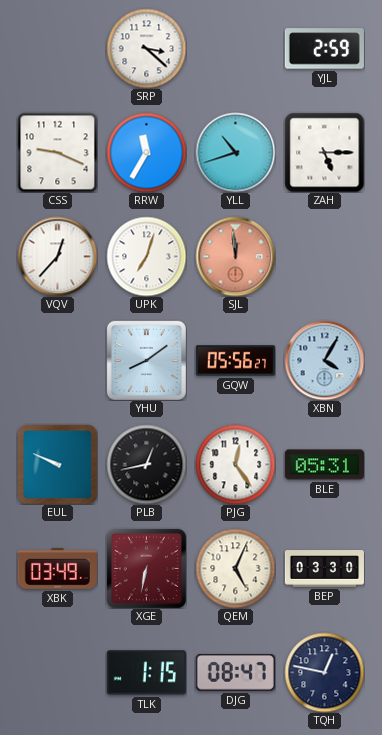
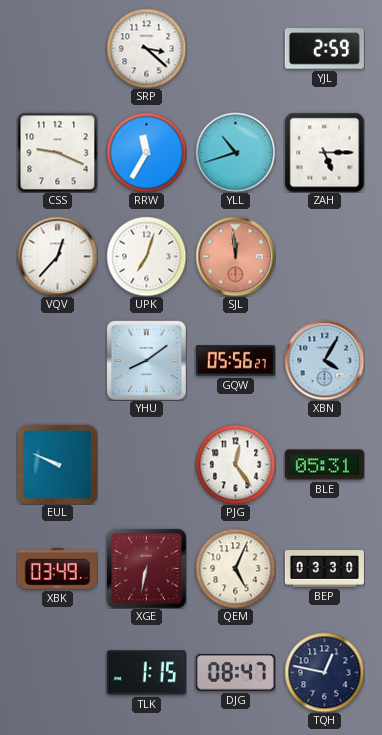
PLB: 12:43 -> none
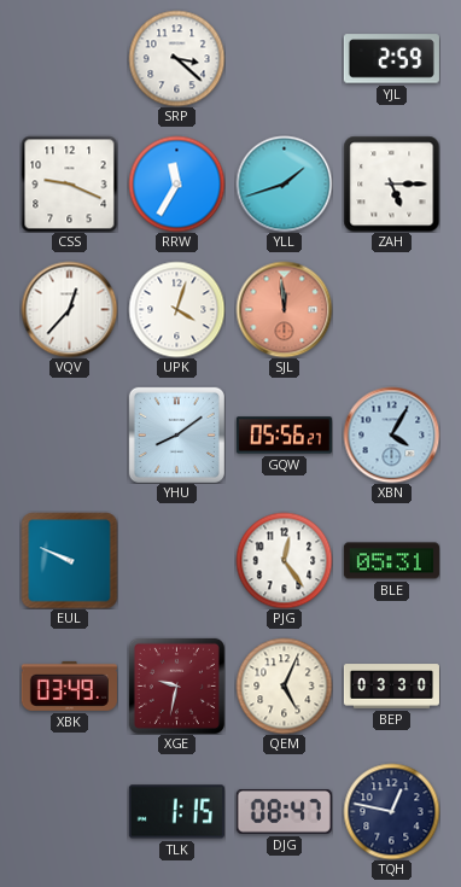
YLL: 10:42 -> 1:42
UPK: 7:03 -> 4:03
XGE: 6:32 -> 9:32
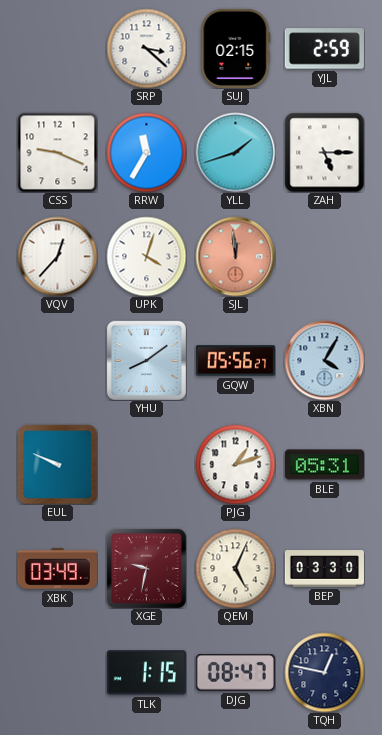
SUJ: none -> 02:15
PJG: 12:24 -> 1:12
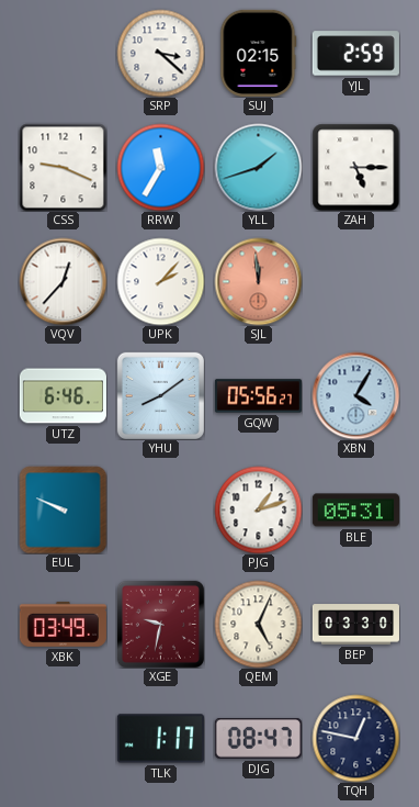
UPK: 4:03 -> 2:07
UTZ: none -> 6:46
TLK: 1:15 -> 1:17
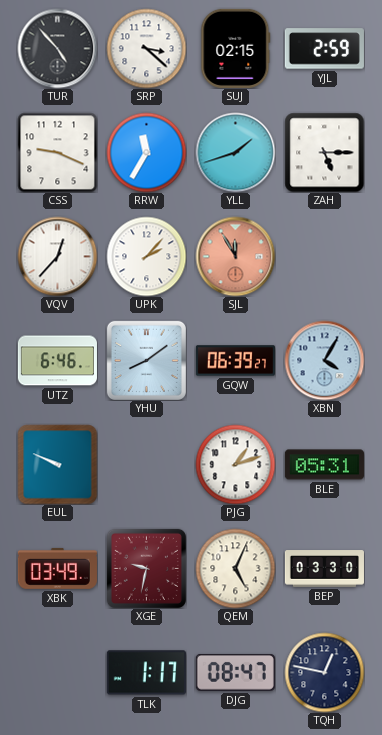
TUR: none -> 4:53
SJL: 11:59 -> 11:55
GQW: 05:56 -> 06:39
